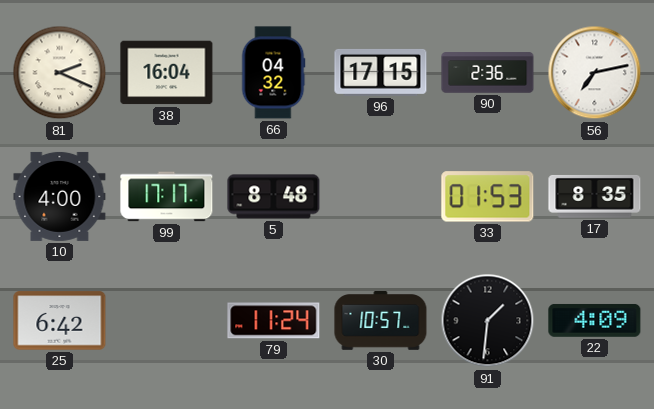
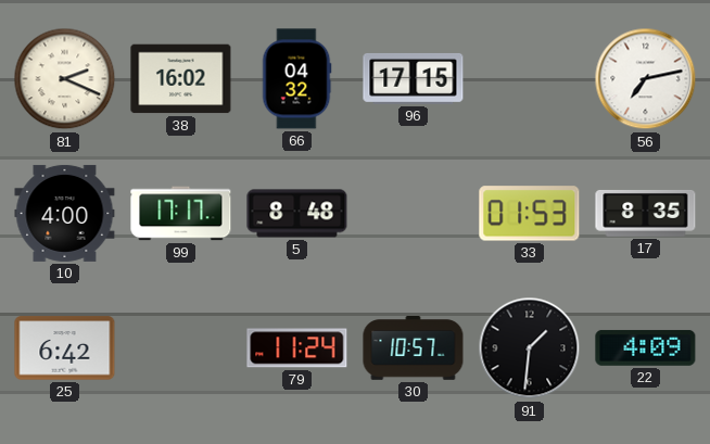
38: 16:04 -> 16:02
90: 2:36 -> none
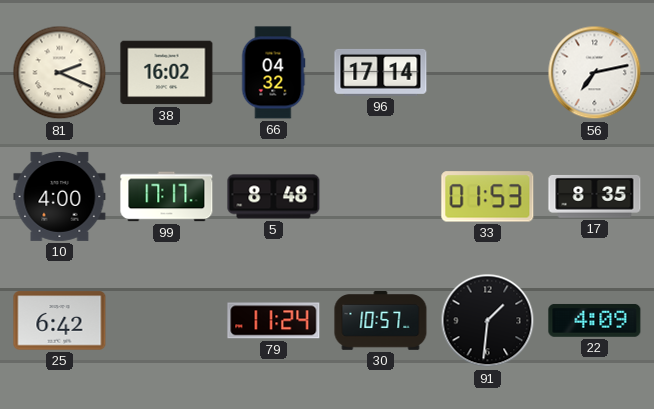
96: 17:15 -> 17:14
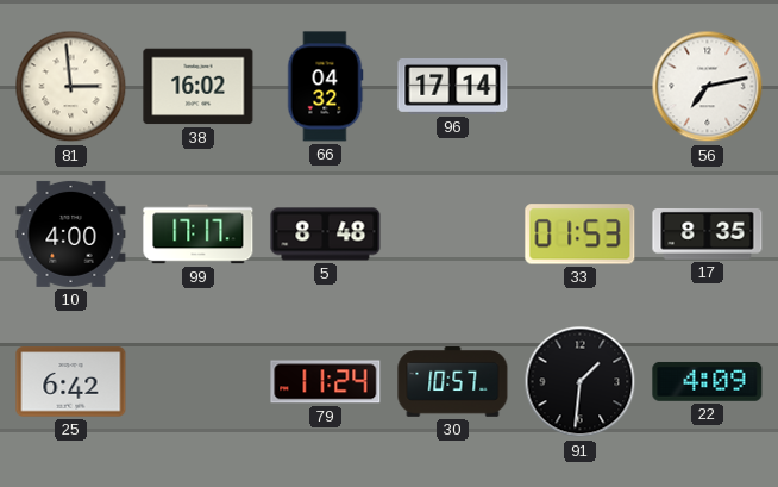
81: 2:19 -> 2:59
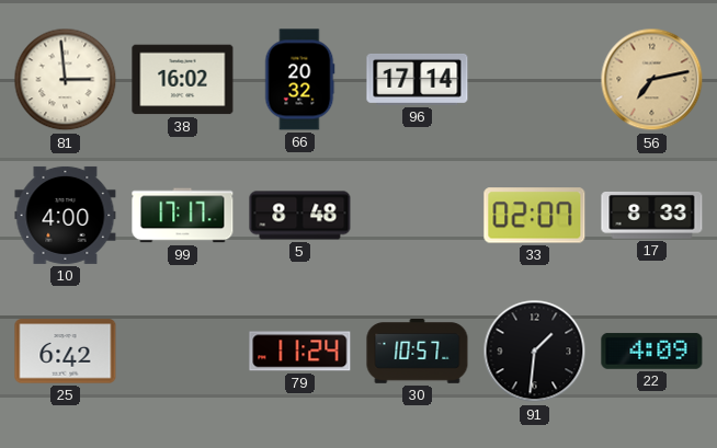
66: 04:32 -> 20:32
56 dial: white -> champagne
33: 01:53 -> 02:07
17: 8:35 -> 8:33
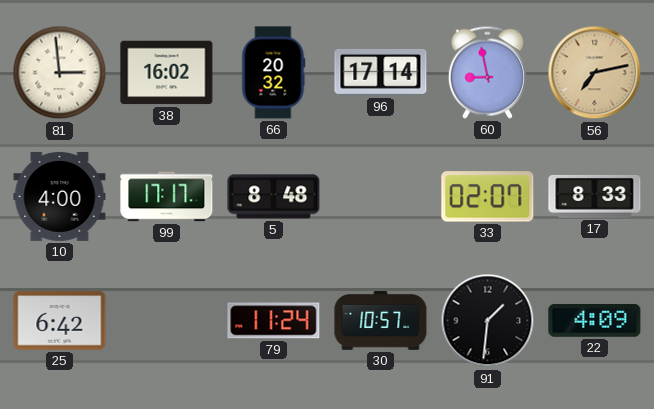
60: none -> 8:58
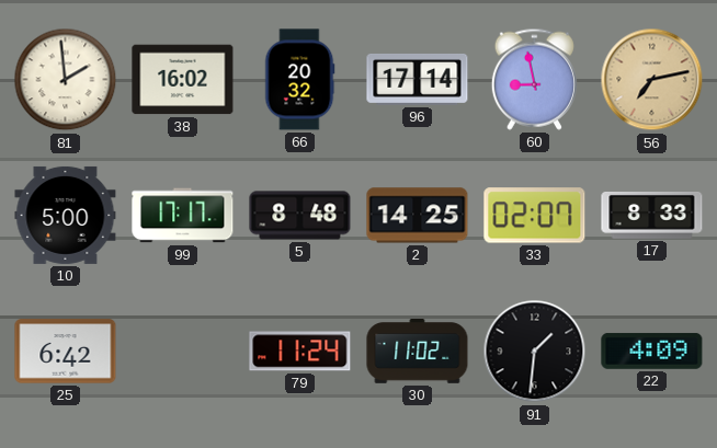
81: 2:59 -> 1:59
10: 4:00 -> 5:00
2: none -> 14:25
30: 10:57 -> 11:02
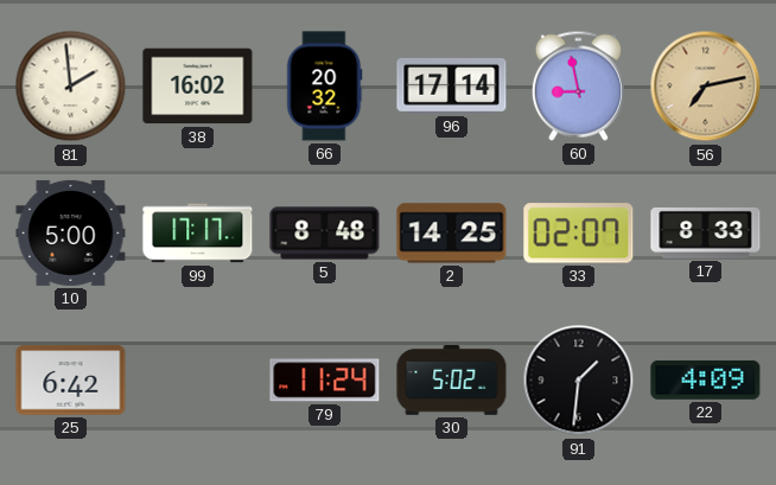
30: 11:02 -> 5:02
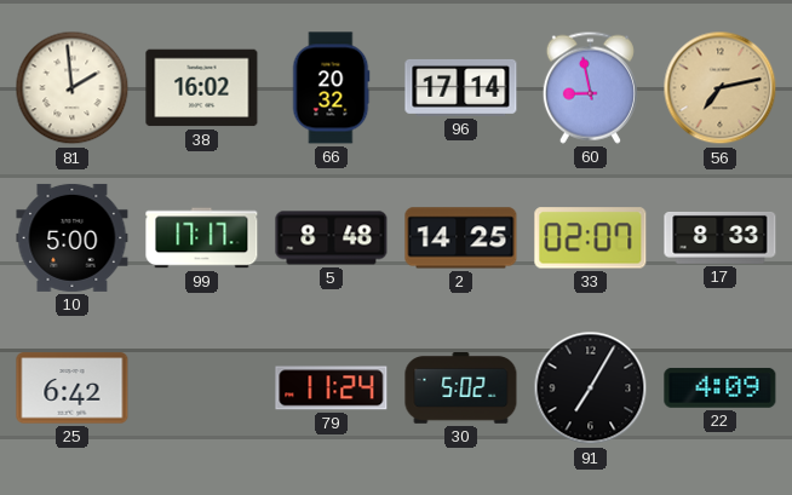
91: 1:31 -> 7:05
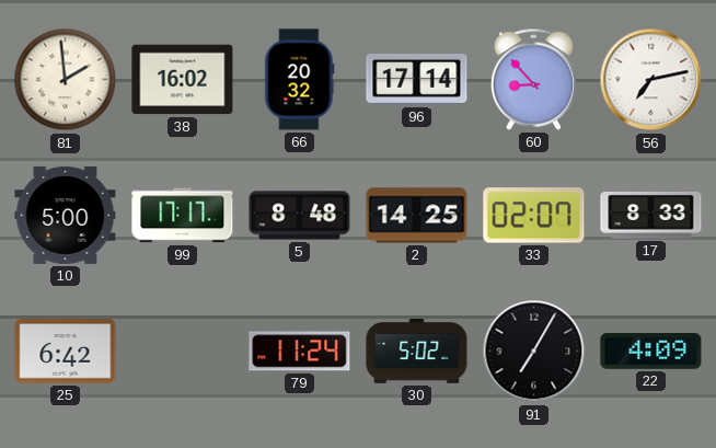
60: 8:58 -> 8:53
56 dial: champagne -> white
